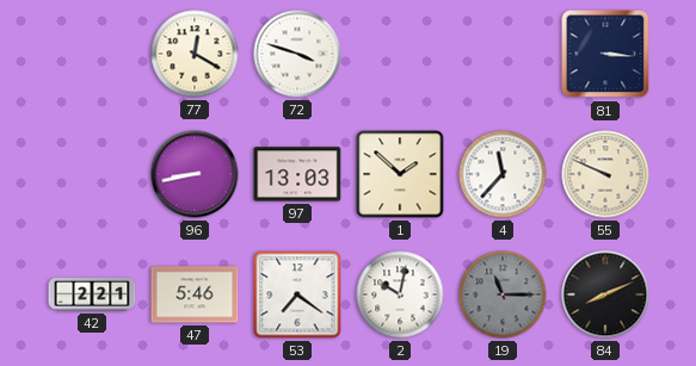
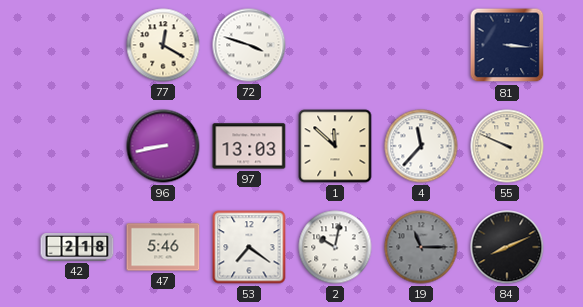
1: 1:52 -> 11:52
42: 2:21 -> 2:18
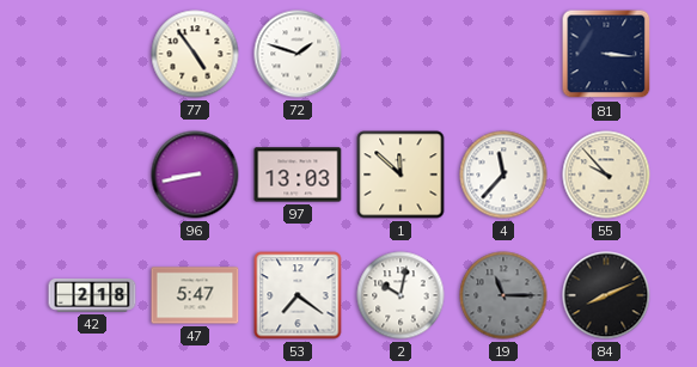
77: 12:20 -> 4:54
72: 3:48 -> 1:48
55: 9:49 -> 9:53
47: 5:46 -> 5:47
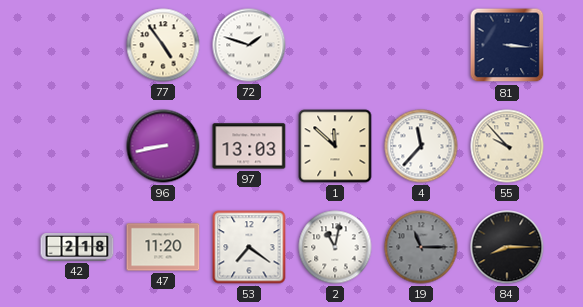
47: 5:47 -> 11:20
2: 10:02 -> 11:02
84: 8:11 -> 8:15
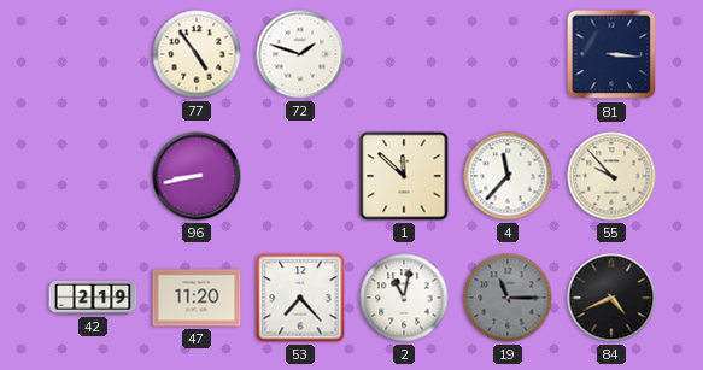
97: 13:03 -> none
42: 2:18 -> 2:19
53: 7:21 -> 7:23
84: 8:15 -> 4:41
